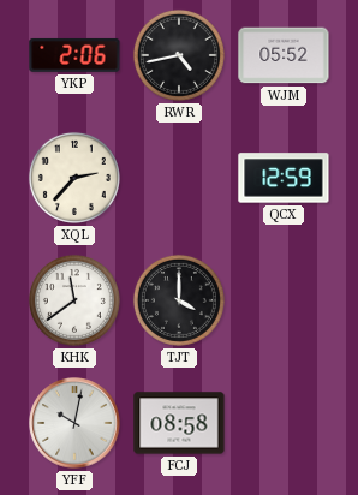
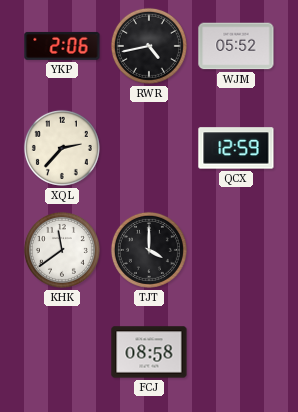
YFF: 10:02 -> none
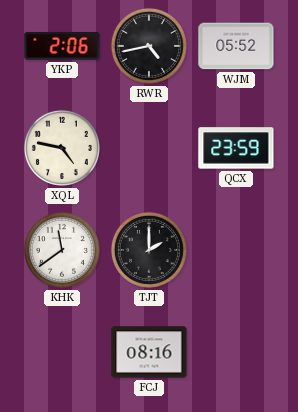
XQL: 2:37 -> 4:47
QCX: 12:59 -> 23:59
TJT: 4:00 -> 2:00
FCJ: 08:58 -> 08:16
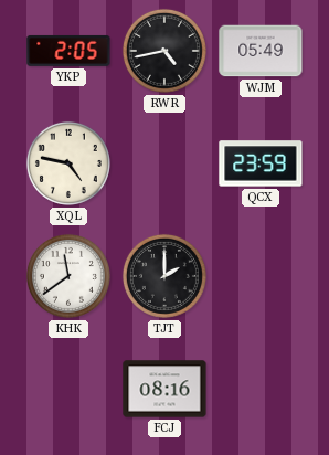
YKP: 2:06 -> 2:05
WJM: 05:52 -> 05:49
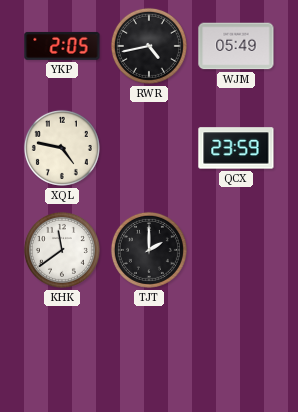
FCJ: 08:16 -> none
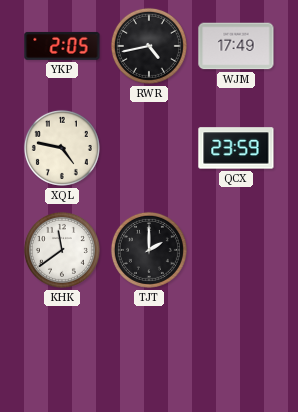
WJM: 05:49 -> 17:49
